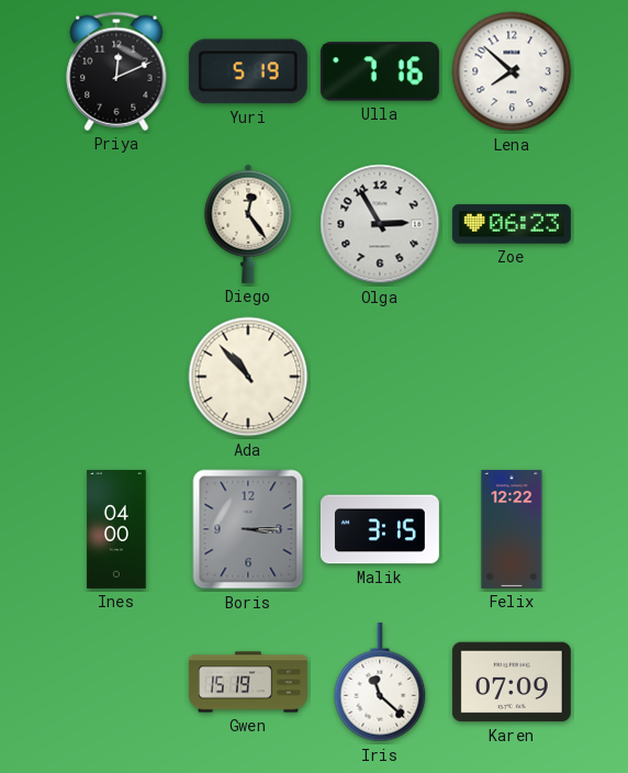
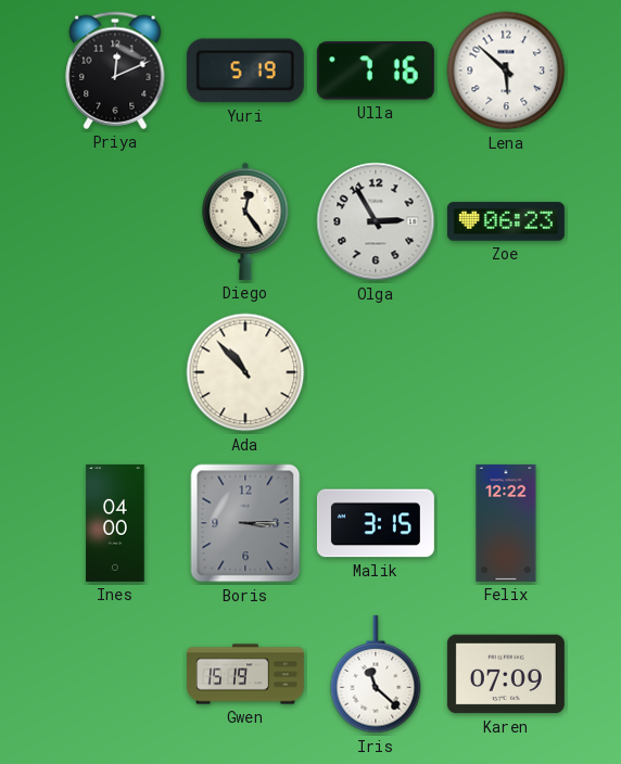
Lena: 7:52 -> 5:52
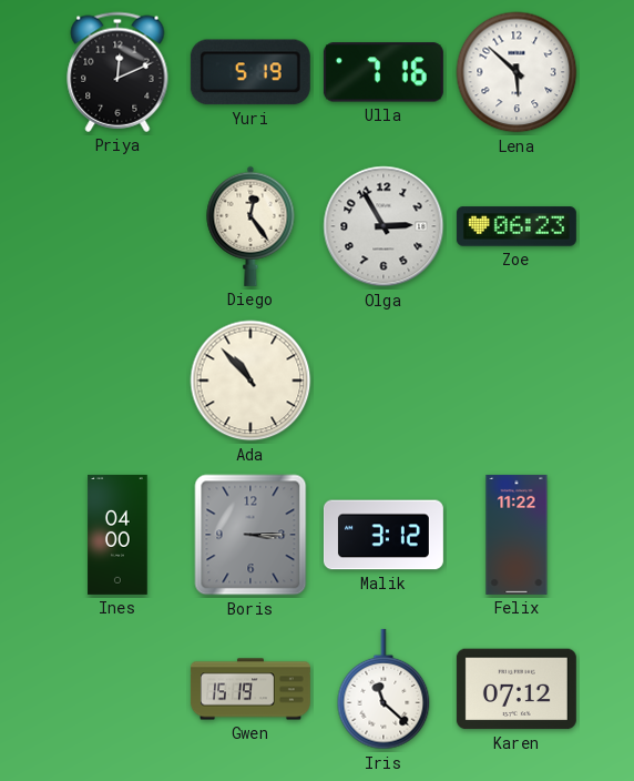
Malik: 3:15 -> 3:12
Felix: 12:22 -> 11:22
Karen: 07:09 -> 07:12
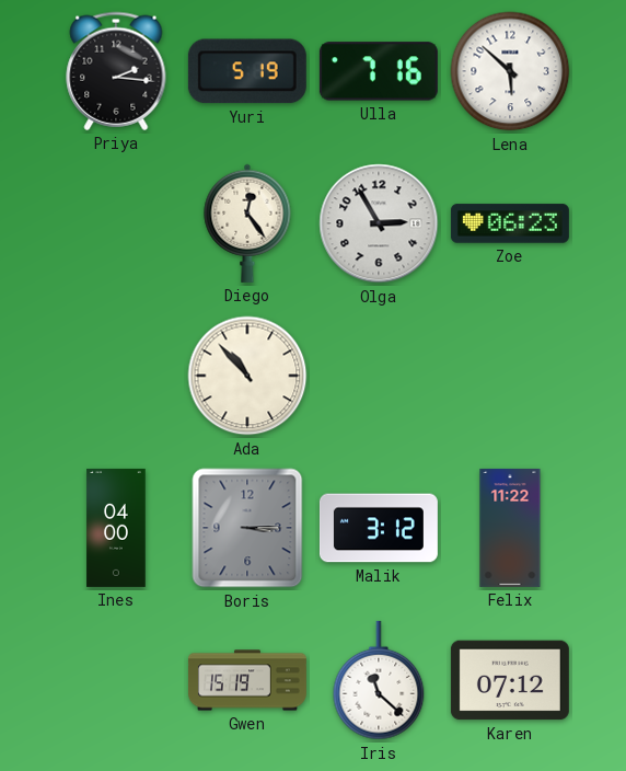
Priya: 12:11 -> 2:16
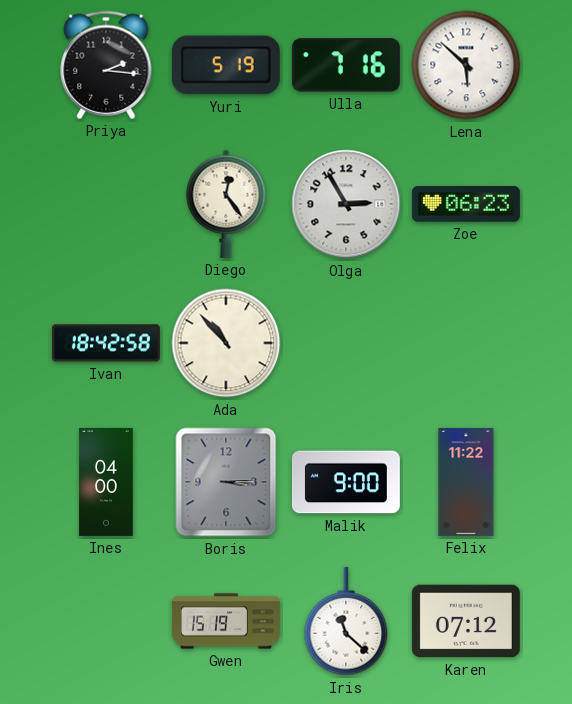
Ivan: none -> 18:42
Malik: 3:12 -> 9:00
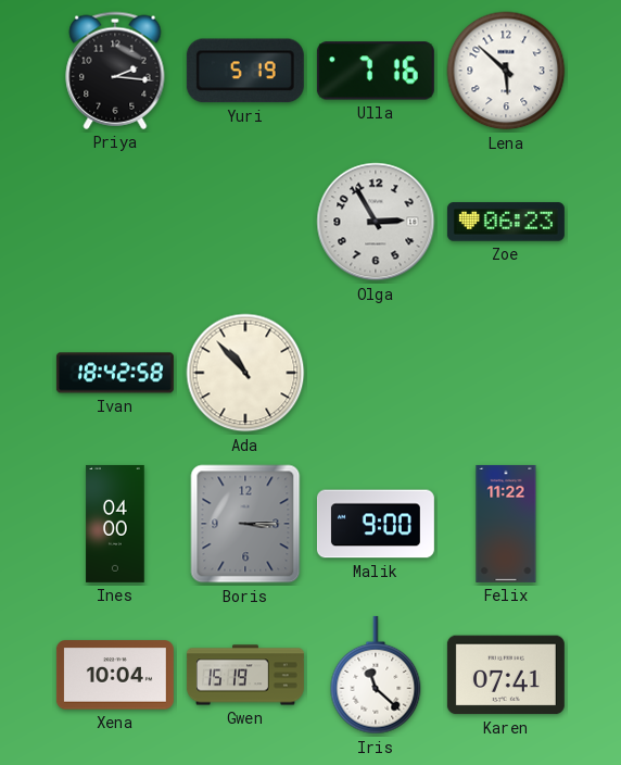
Diego: 12:24 -> none
Xena: none -> 10:04
Karen: 07:12 -> 07:41
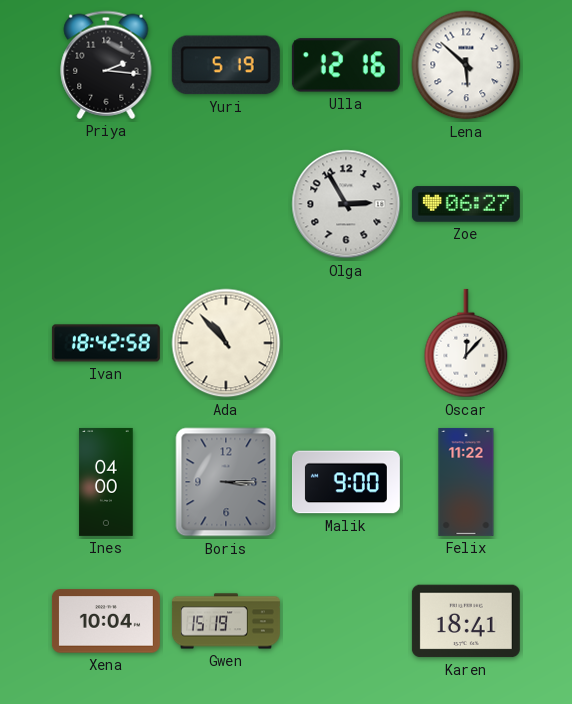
Ulla: 7:16 -> 12:16
Zoe: 06:23 -> 06:27
Oscar: none -> 12:07
Iris: 11:22 -> none
Karen: 07:41 -> 18:41
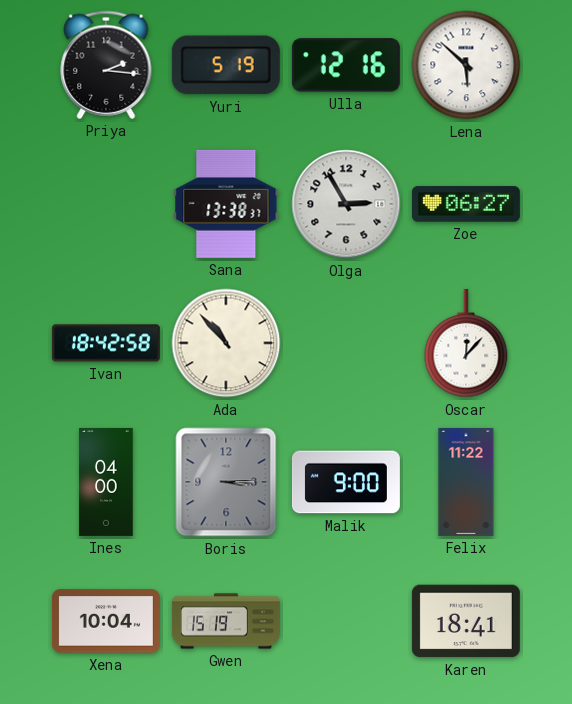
Sana: none -> 13:38
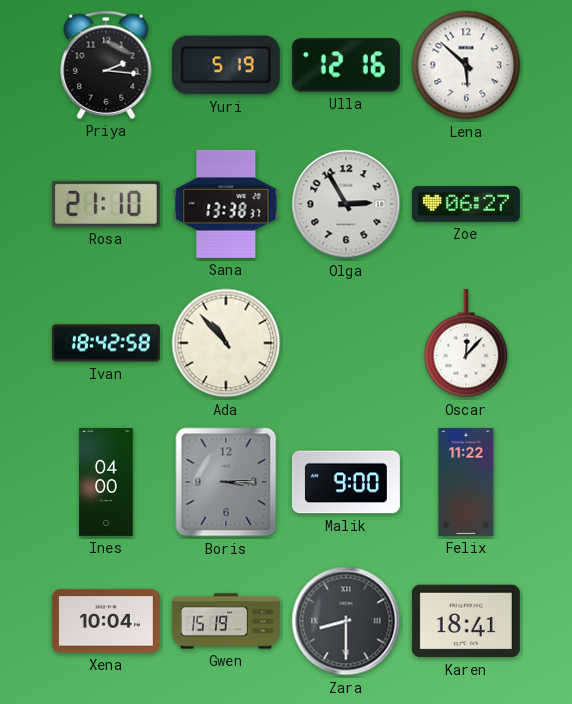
Rosa: none -> 21:10
Zara: none -> 8:30
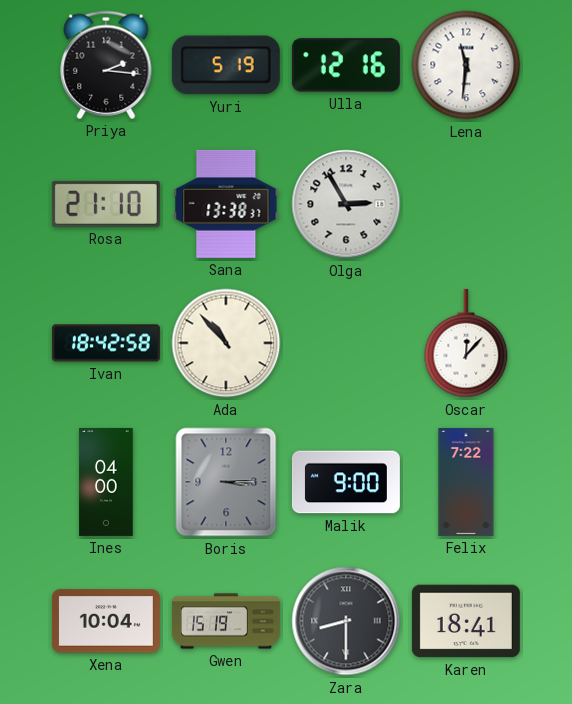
Lena: 5:52 -> 11:31
Zoe: 06:27 -> none
Felix: 11:22 -> 7:22
